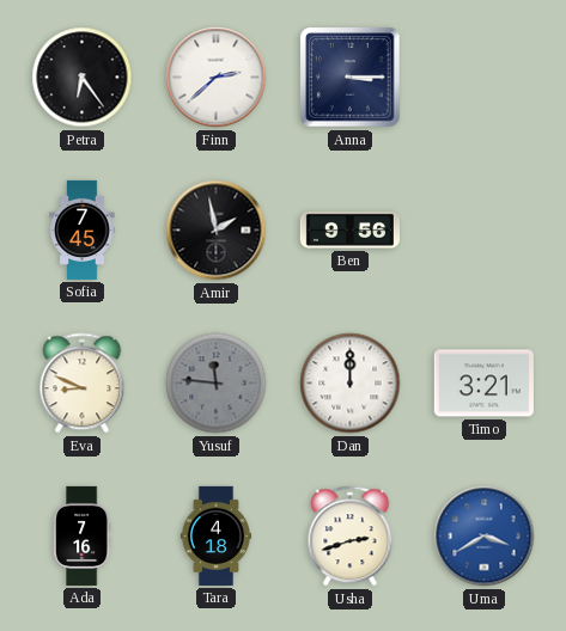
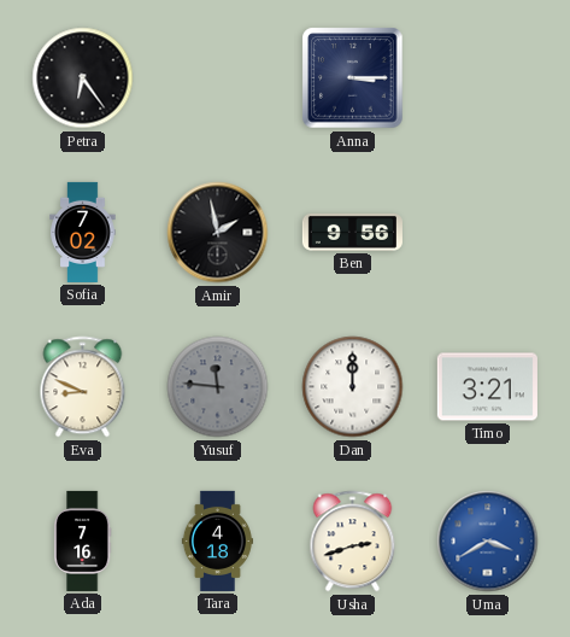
Finn: 2:38 -> none
Sofia: 7:45 -> 7:02
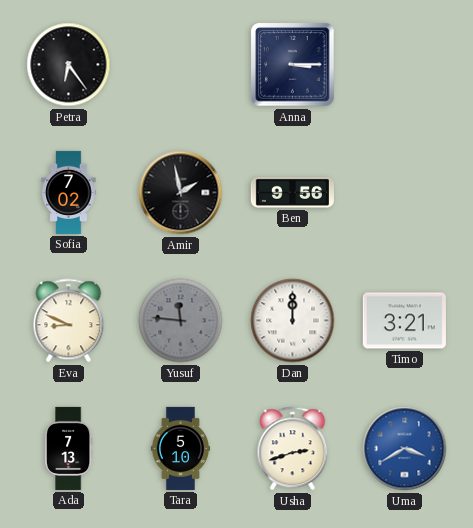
Ada: 7:16 -> 7:13
Tara: 4:18 -> 5:10
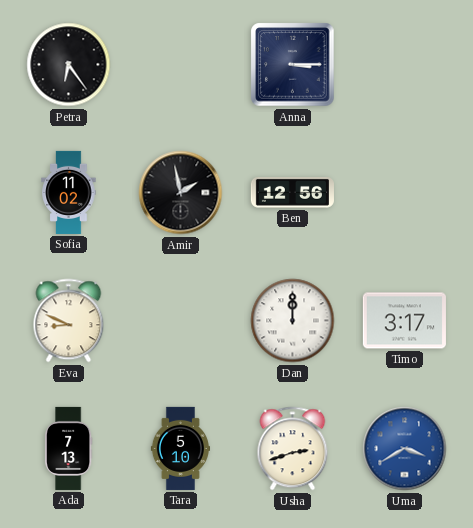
Sofia: 7:02 -> 11:02
Ben: 9:56 -> 12:56
Yusuf: 11:46 -> none
Timo: 3:21 -> 3:17
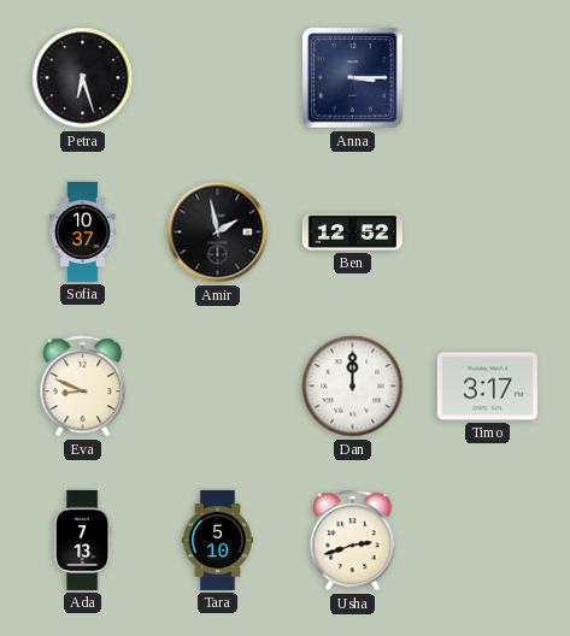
Petra: 6:24 -> 6:27
Sofia: 11:02 -> 10:37
Ben: 12:56 -> 12:52
Uma: 3:40 -> none
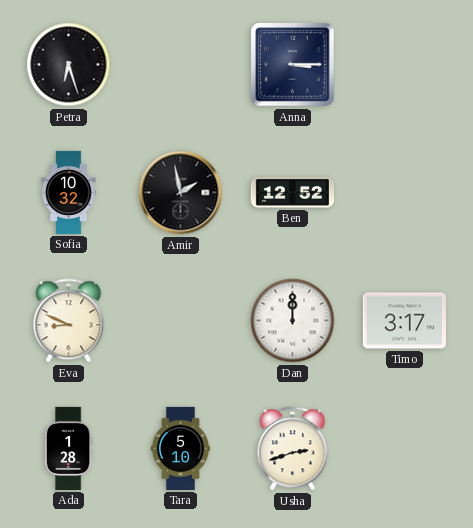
Sofia: 10:37 -> 10:32
Ada: 7:13 -> 1:28
